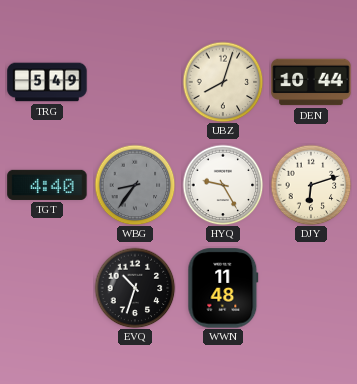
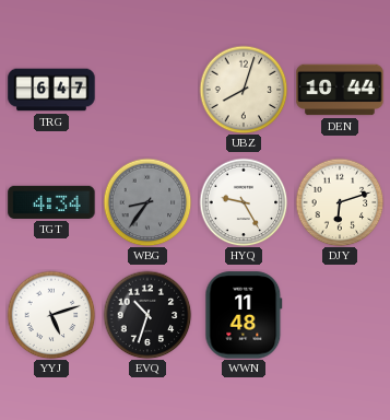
TRG: 5:49 -> 6:47
TGT: 4:40 -> 4:34
YYJ: none -> 5:12
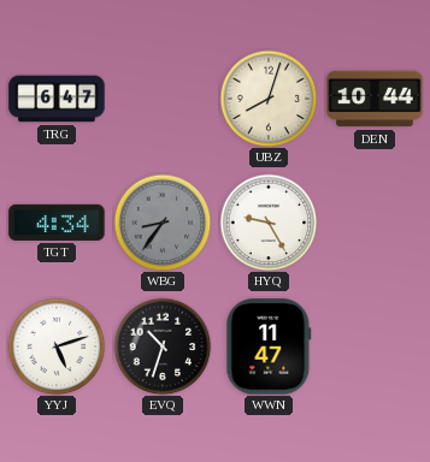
DJY: 6:12 -> none
WWN: 11:48 -> 11:47
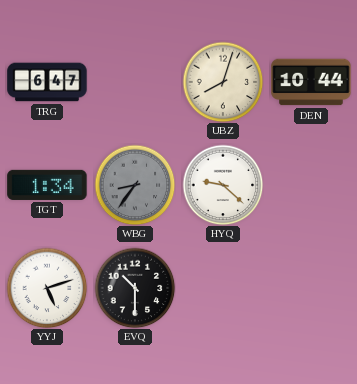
TGT: 4:34 -> 1:34
HYQ: 9:25 -> 9:22
EVQ: 10:33 -> 10:30
WWN: 11:47 -> none
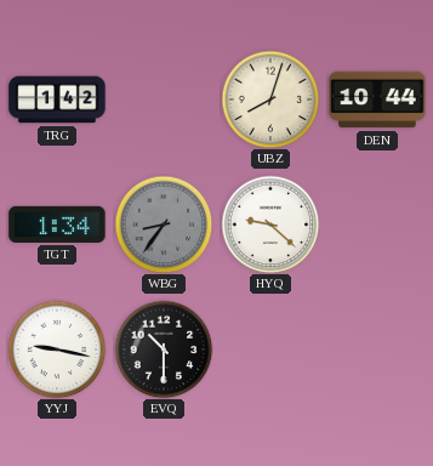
TRG: 6:47 -> 1:42
YYJ: 5:12 -> 9:17
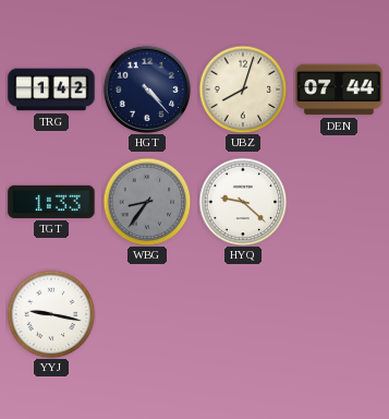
HGT: none -> 4:23
DEN: 10:44 -> 07:44
TGT: 1:34 -> 1:33
EVQ: 10:30 -> none
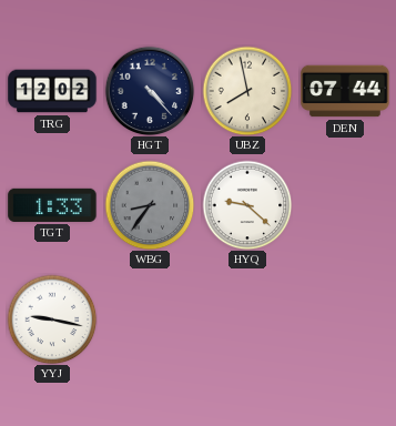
TRG: 1:42 -> 12:02
UBZ: 8:03 -> 7:58
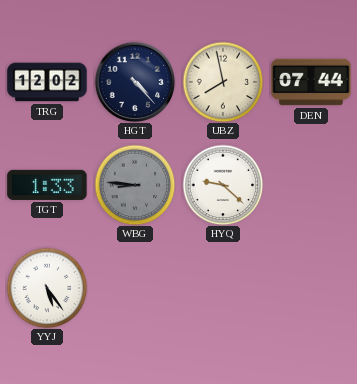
WBG: 8:36 -> 8:46
YYJ: 9:17 -> 5:24
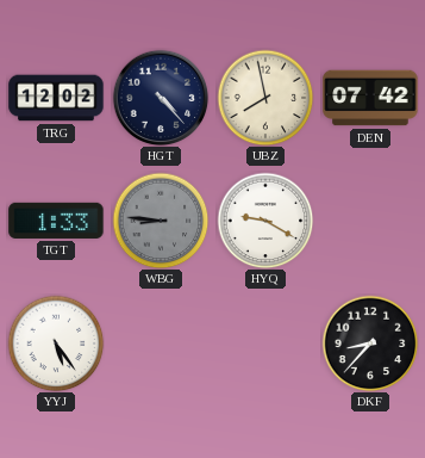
DEN: 07:44 -> 07:42
HYQ: 9:22 -> 9:20
DKF: none -> 8:37
